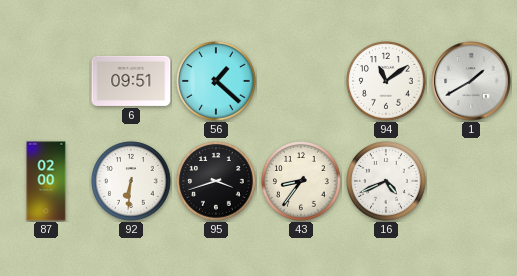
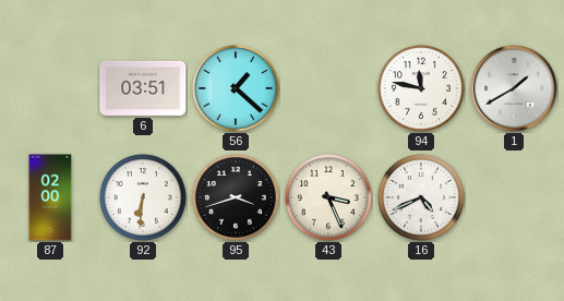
6: 09:51 -> 03:51
94: 11:09 -> 11:47
43: 8:36 -> 3:26
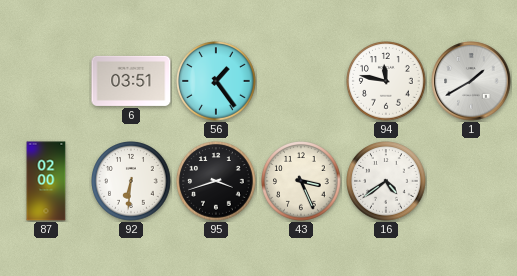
56: 1:22 -> 1:24
16: 4:41 -> 4:39
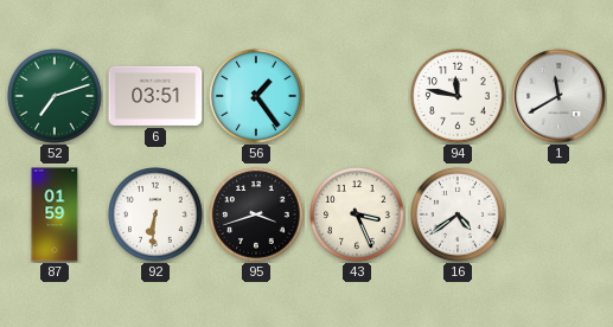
52: none -> 7:12
1: 1:40 -> 11:40
87: 02:00 -> 01:59
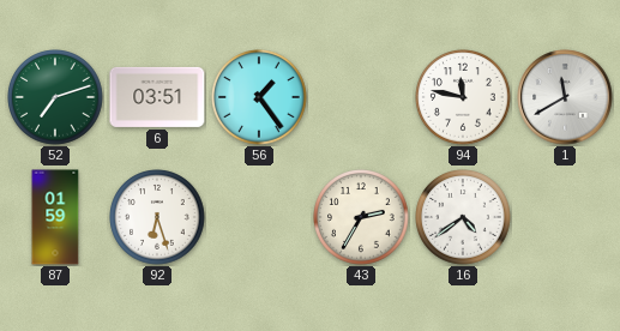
92: 6:31 -> 6:27
95: 3:42 -> none
43: 3:26 -> 2:35
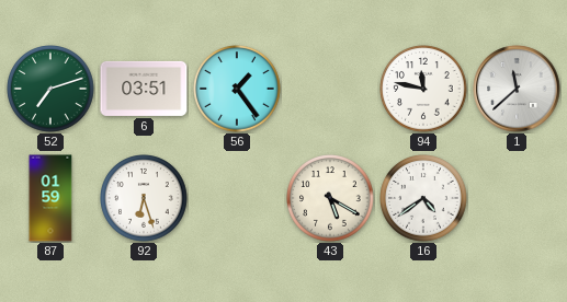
1: 11:40 -> 11:38
43: 2:35 -> 5:20
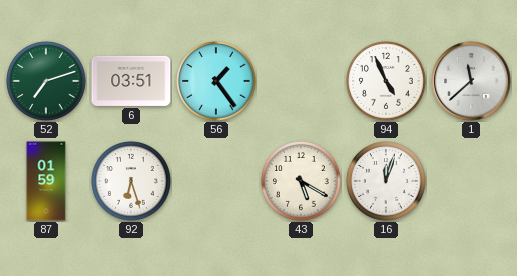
94: 11:47 -> 4:56
16: 4:39 -> 12:03
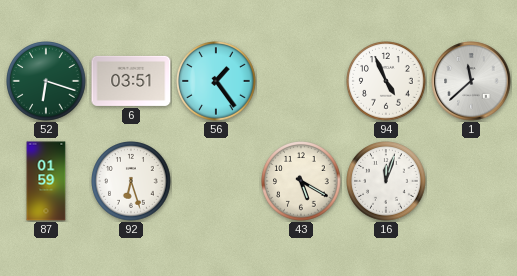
52: 7:12 -> 6:18
